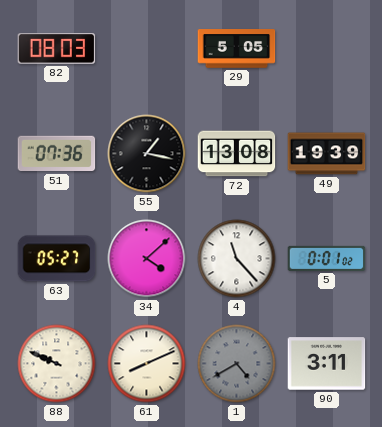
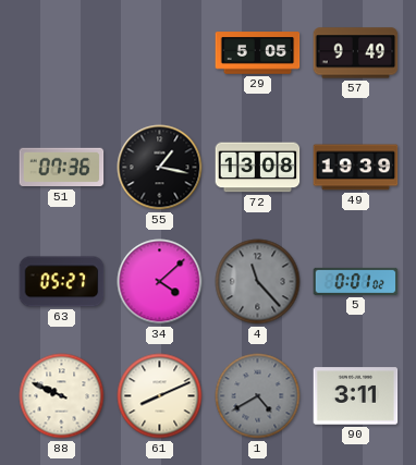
82: 08:03 -> none
57: none -> 9:49
4 dial: white -> grey
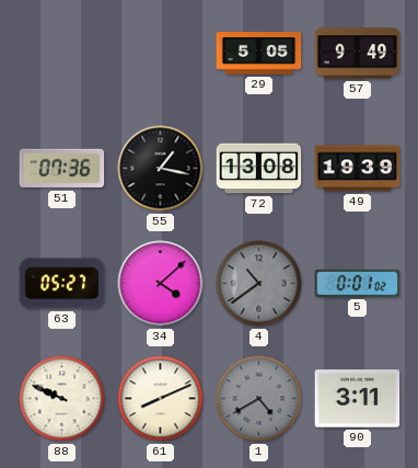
4: 11:23 -> 10:39
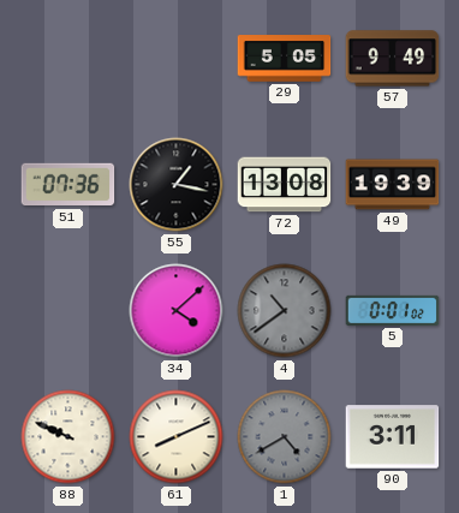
63: 05:27 -> none
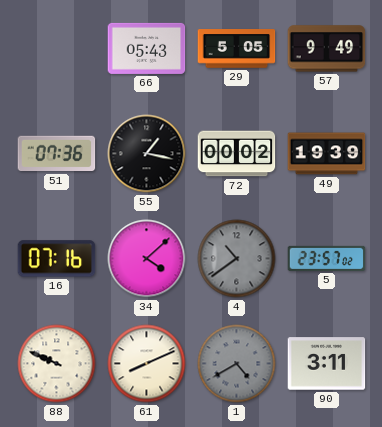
66: none -> 05:43
72: 13:08 -> 00:02
16: none -> 07:16
5: 0:01 -> 23:57
